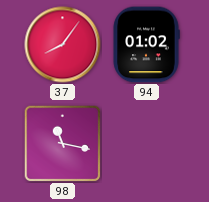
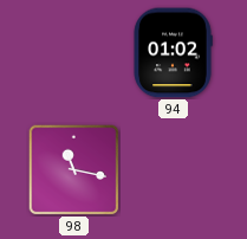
37: 8:06 -> none
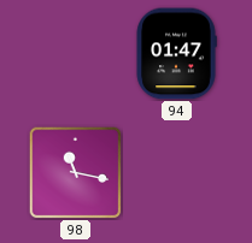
94: 01:02 -> 01:47
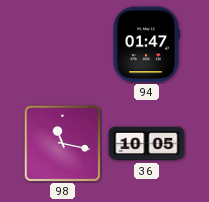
36: none -> 10:05
